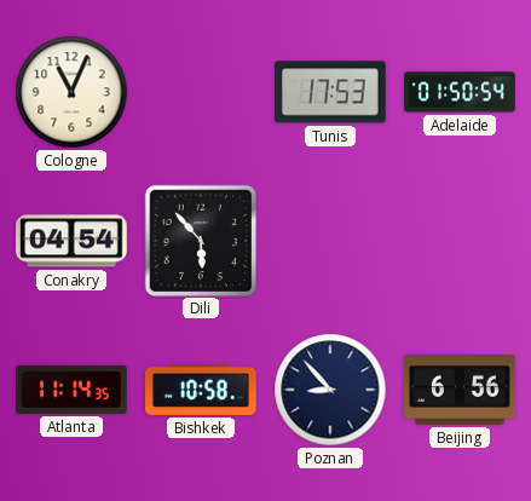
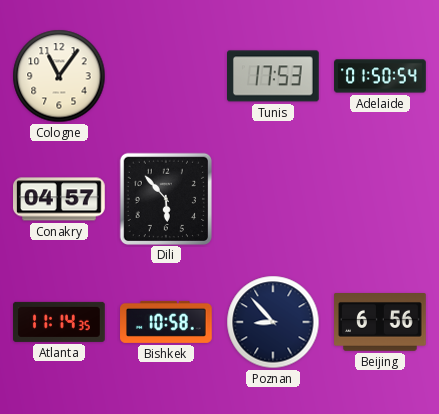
Cologne: 11:04 -> 11:06
Conakry: 04:54 -> 04:57
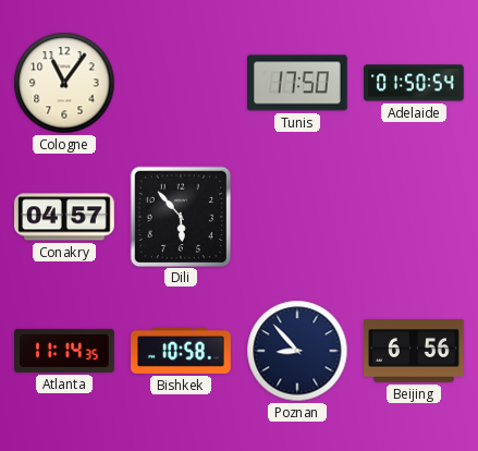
Tunis: 17:53 -> 17:50
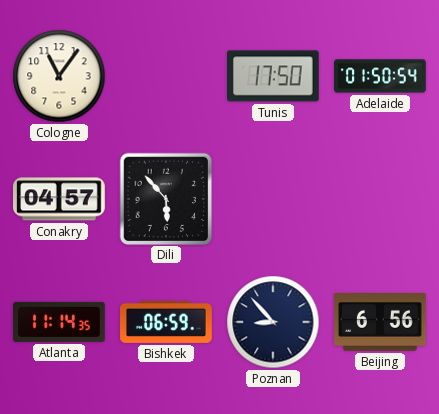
Bishkek: 10:58 -> 06:59
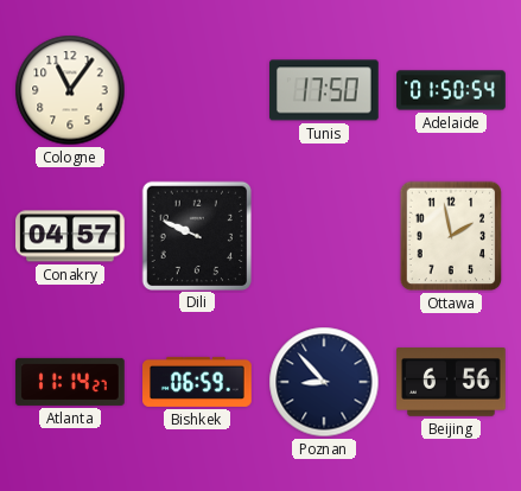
Dili: 5:53 -> 9:49
Ottawa: none -> 1:58
Atlanta: 11:14:35 -> 11:14:27
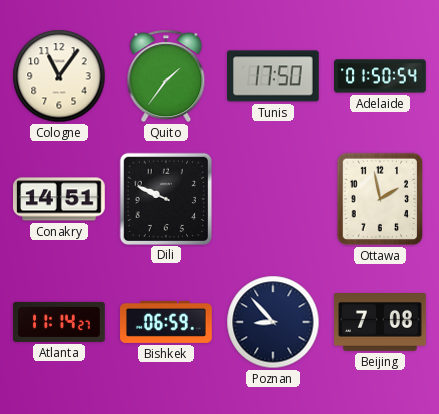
Quito: none -> 1:36
Conakry: 04:57 -> 14:51
Beijing: 6:56 -> 7:08
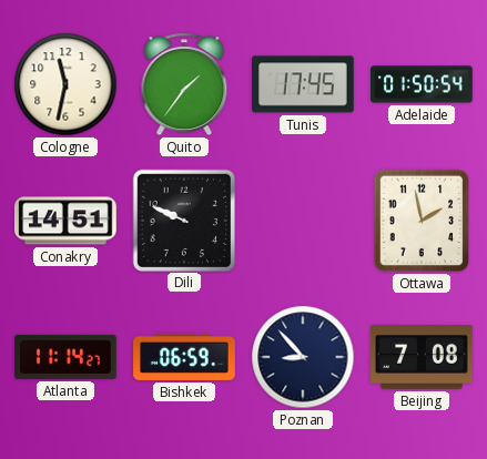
Cologne: 11:06 -> 11:32
Tunis: 17:50 -> 17:45
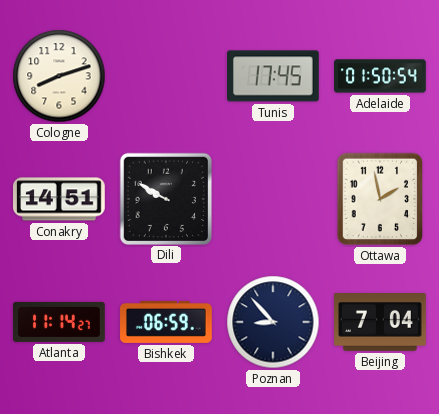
Cologne: 11:32 -> 8:12
Quito: 1:36 -> none
Dili: 9:49 -> 9:50
Beijing: 7:08 -> 7:04
